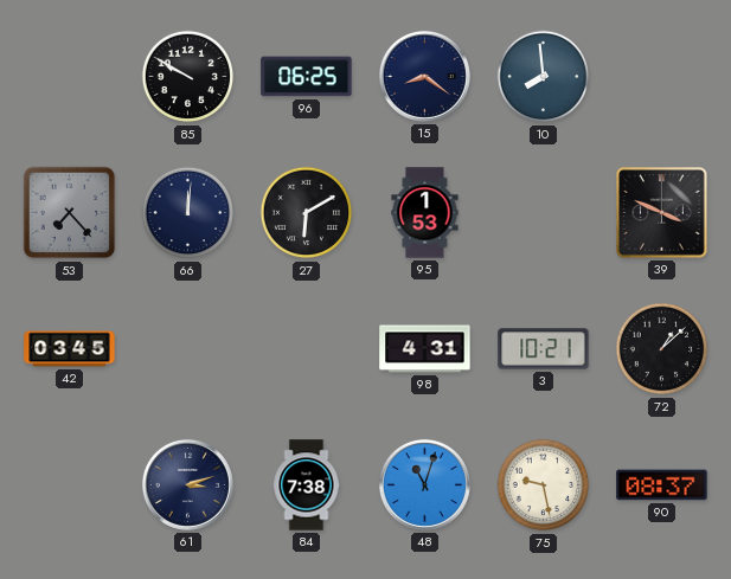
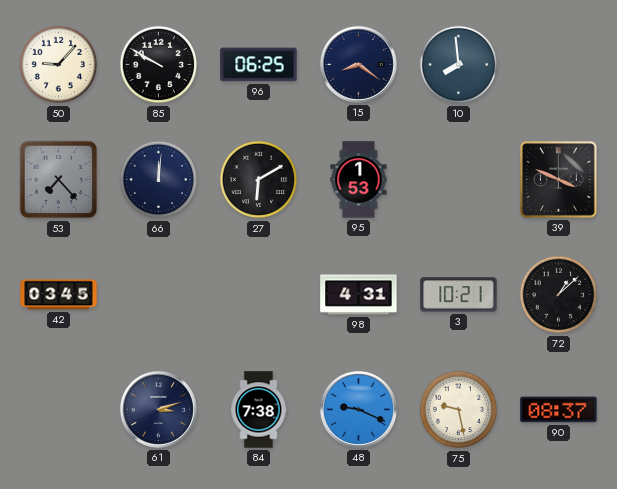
50: none -> 9:07
48: 11:03 -> 9:19
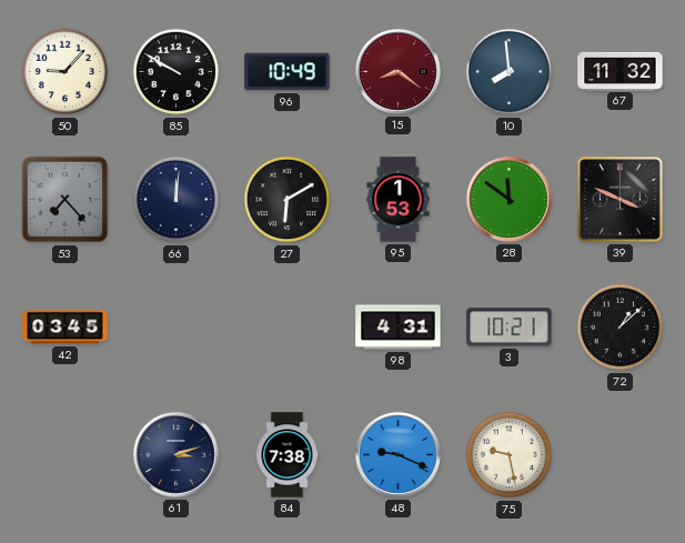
96: 06:25 -> 10:49
15 dial: navy -> burgundy
67: none -> 11:32
28: none -> 11:51
90: 08:37 -> none
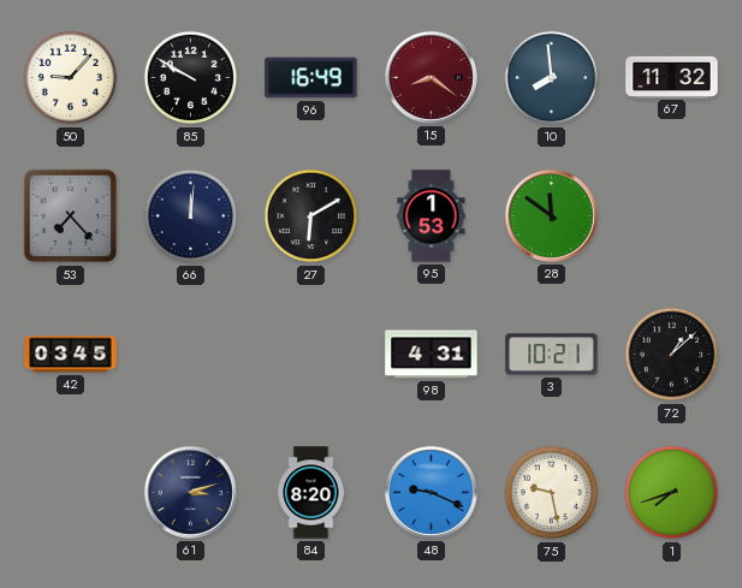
96: 10:49 -> 16:49
39: 3:49 -> none
84: 7:38 -> 8:20
1: none -> 7:42
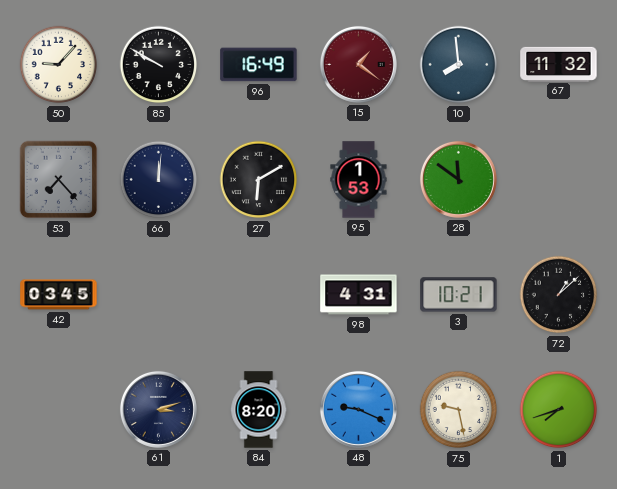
15: 8:21 -> 1:21
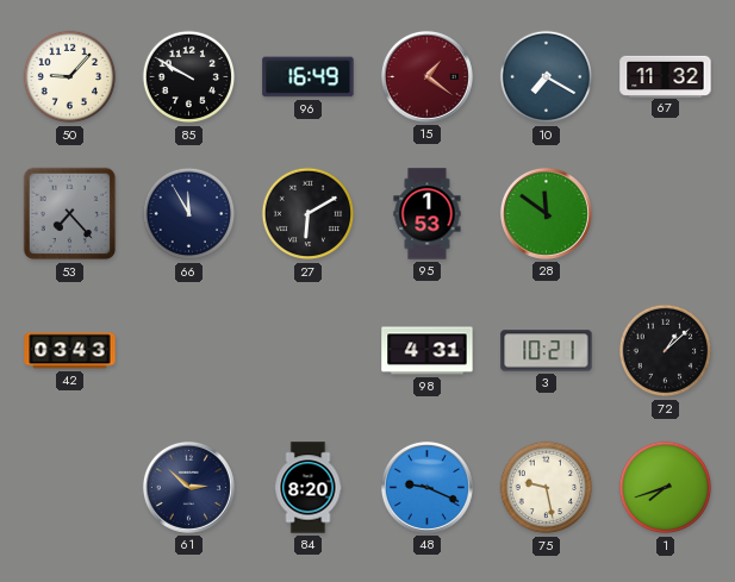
10: 7:59 -> 7:20
66: 12:01 -> 11:55
42: 03:45 -> 03:43
61: 3:12 -> 2:52
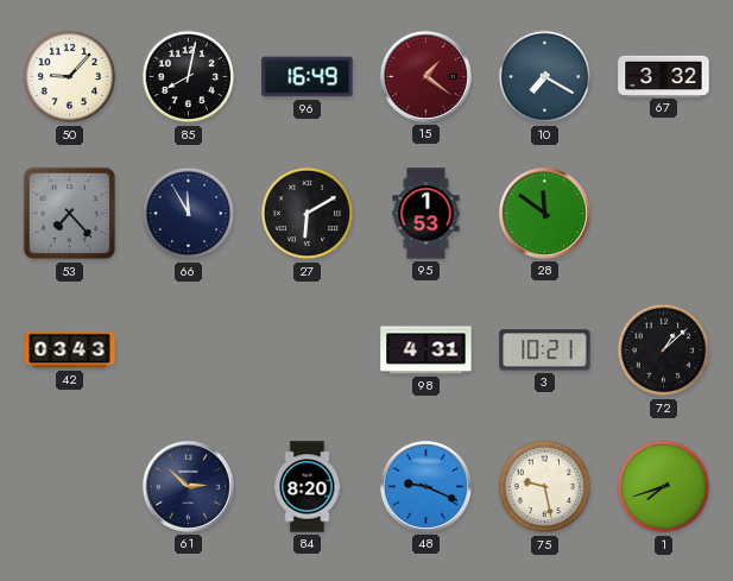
85: 9:50 -> 8:02
67: 11:32 -> 3:32
